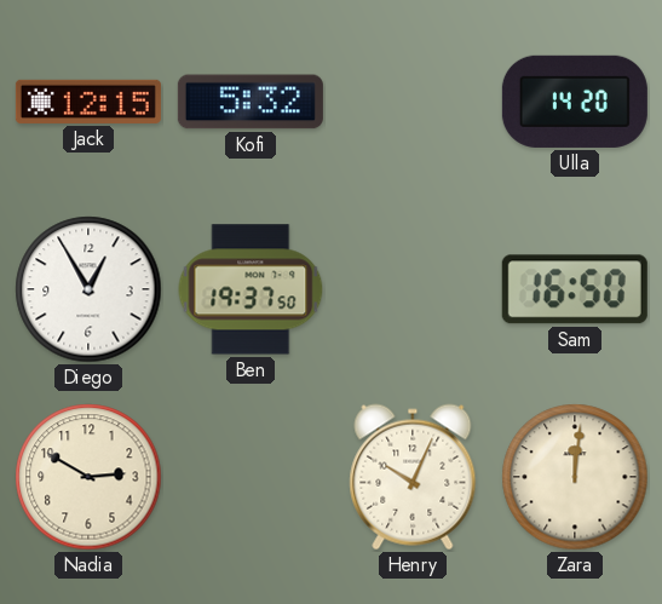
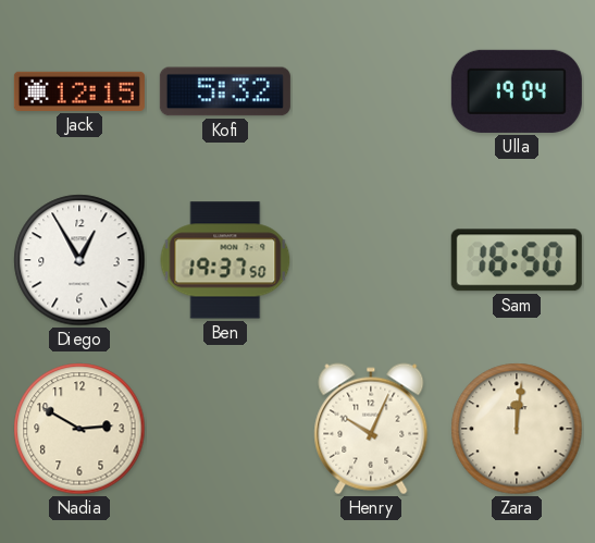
Ulla: 14:20 -> 19:04
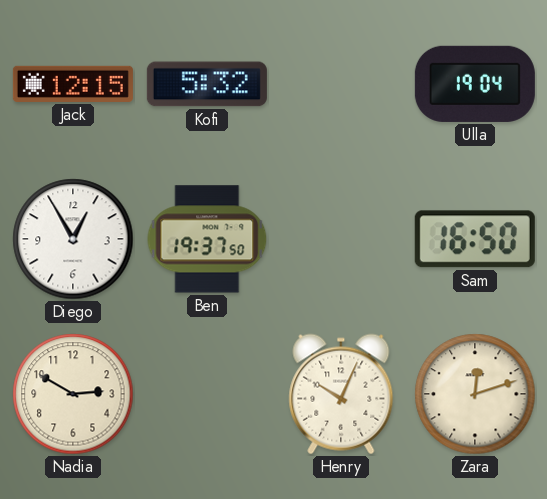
Zara: 12:01 -> 12:12
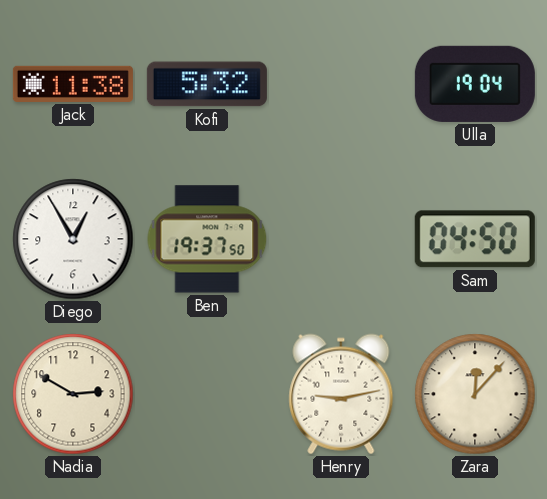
Jack: 12:15 -> 11:38
Sam: 16:50 -> 04:50
Henry: 10:04 -> 9:13
Zara: 12:12 -> 12:07
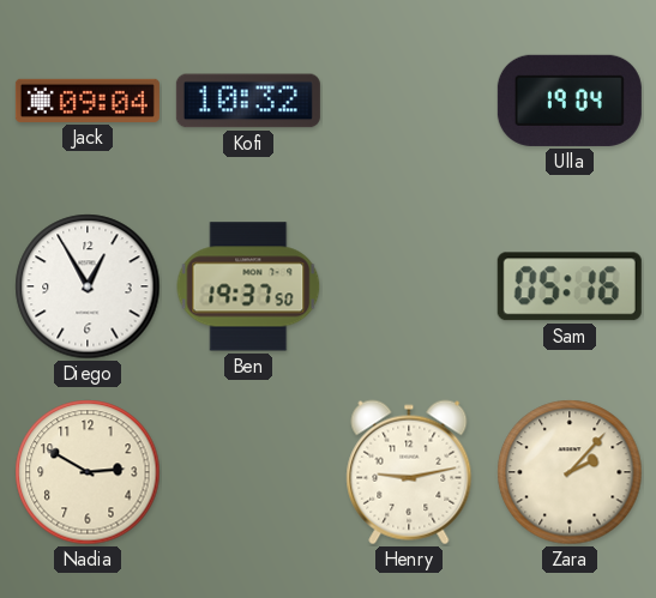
Jack: 11:38 -> 09:04
Kofi: 5:32 -> 10:32
Sam: 04:50 -> 05:16
Zara: 12:07 -> 2:07
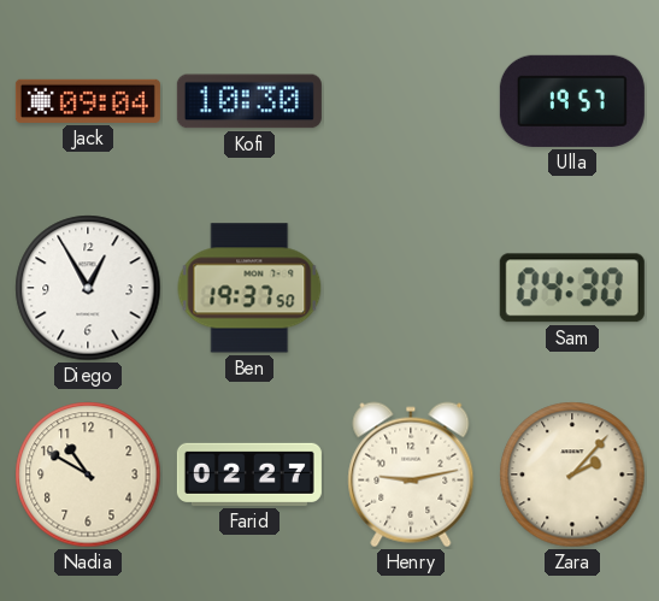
Kofi: 10:32 -> 10:30
Ulla: 19:04 -> 19:57
Sam: 05:16 -> 04:30
Nadia: 2:50 -> 10:50
Farid: none -> 02:27
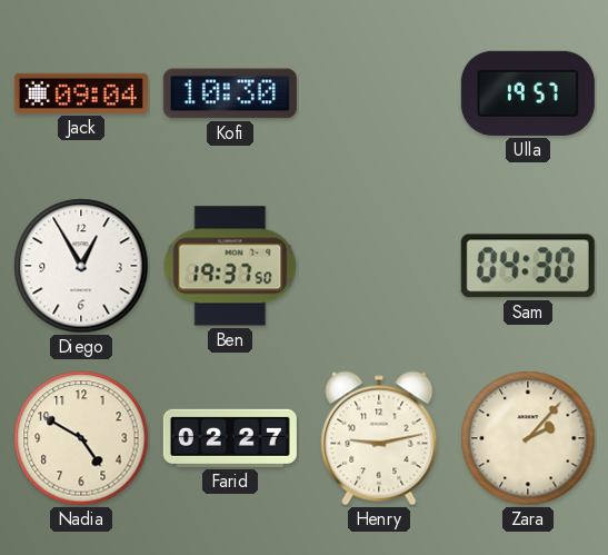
Nadia: 10:50 -> 4:50
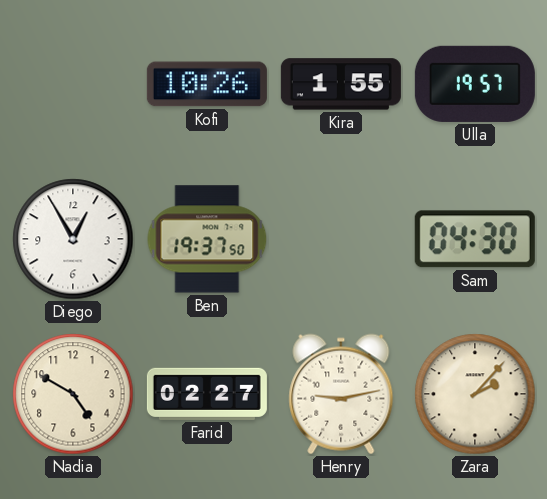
Jack: 09:04 -> none
Kofi: 10:30 -> 10:26
Kira: none -> 1:55
